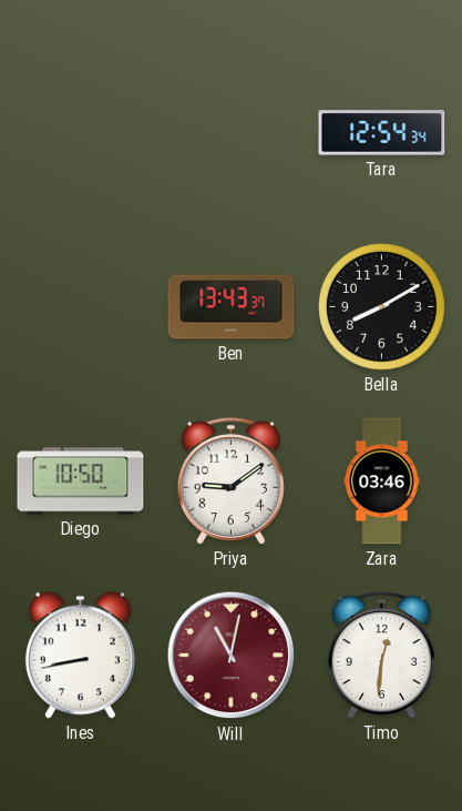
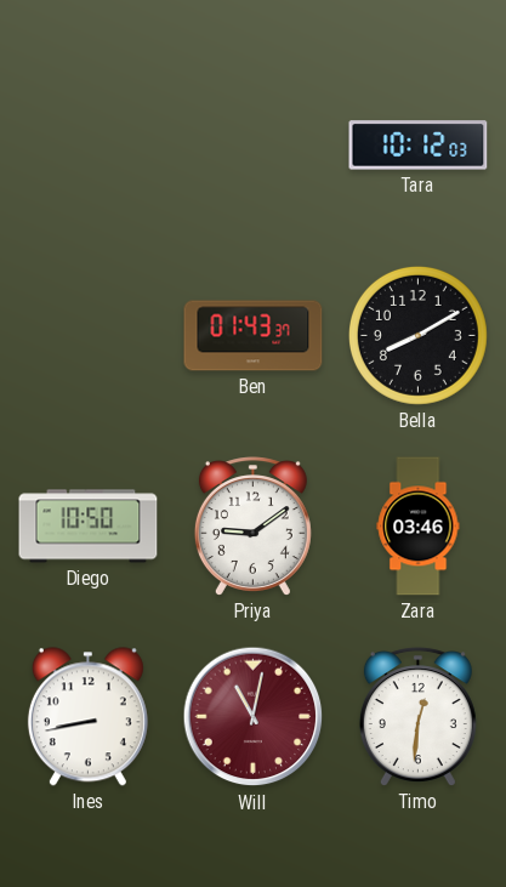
Tara: 12:54 -> 10:12
Ben: 13:43 -> 01:43
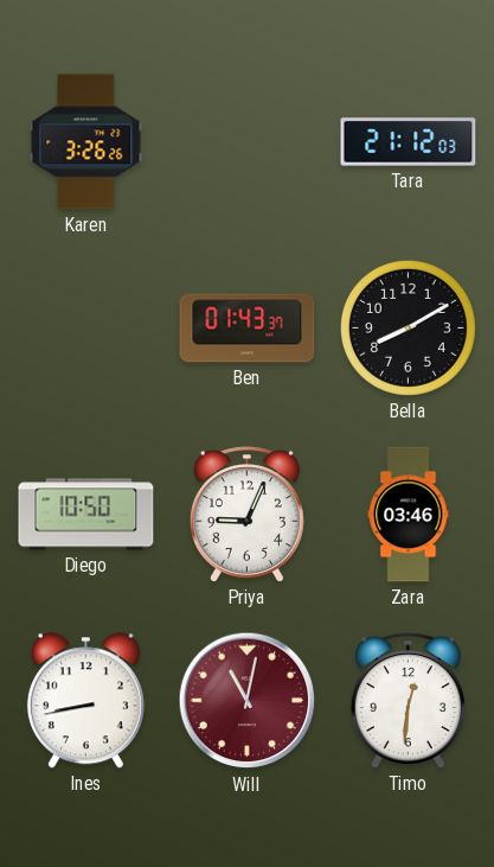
Karen: none -> 3:26
Tara: 10:12 -> 21:12
Priya: 9:09 -> 9:04
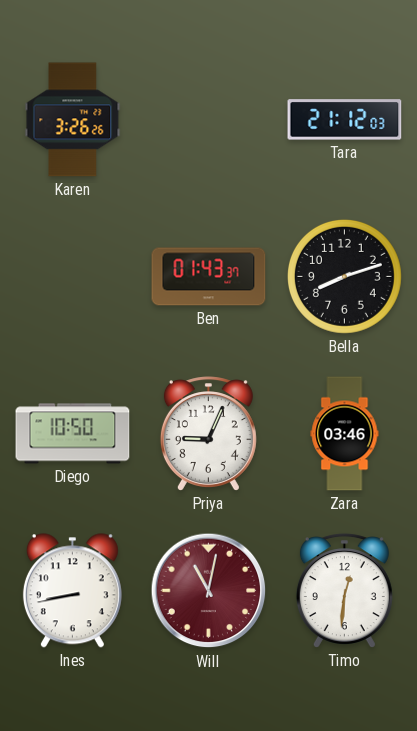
Bella: 8:10 -> 8:12
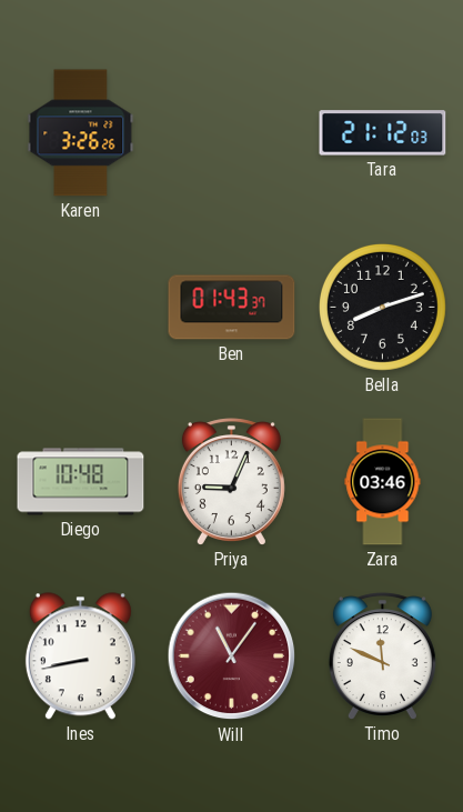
Diego: 10:50 -> 10:48
Will: 11:02 -> 11:06
Timo: 12:31 -> 11:49
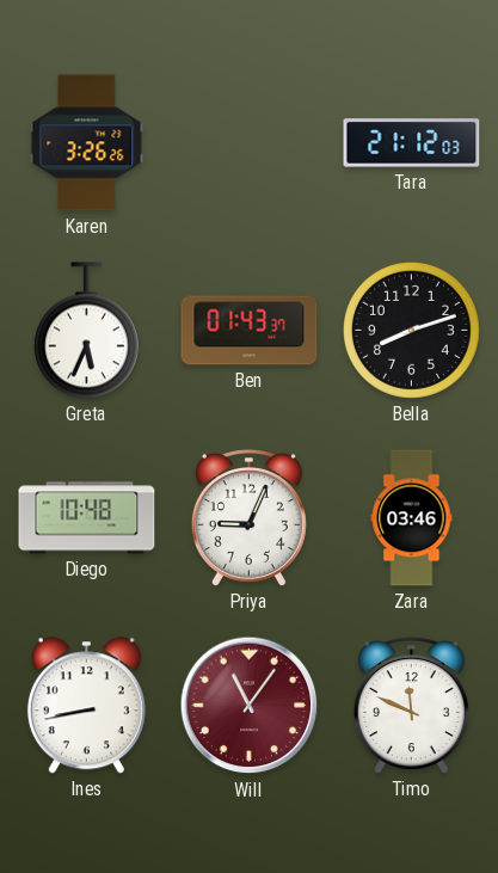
Greta: none -> 5:34
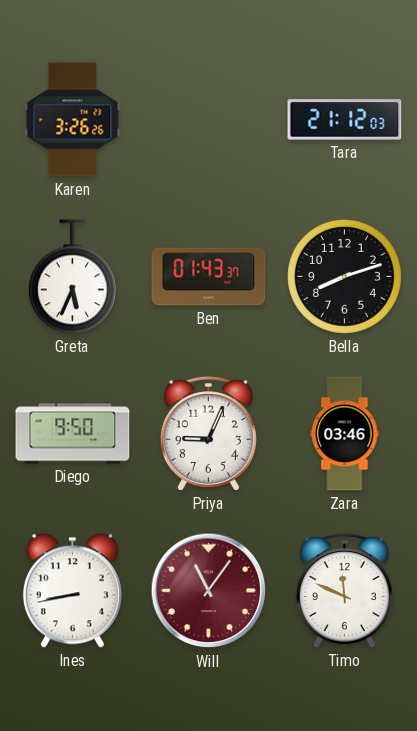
Diego: 10:48 -> 9:50
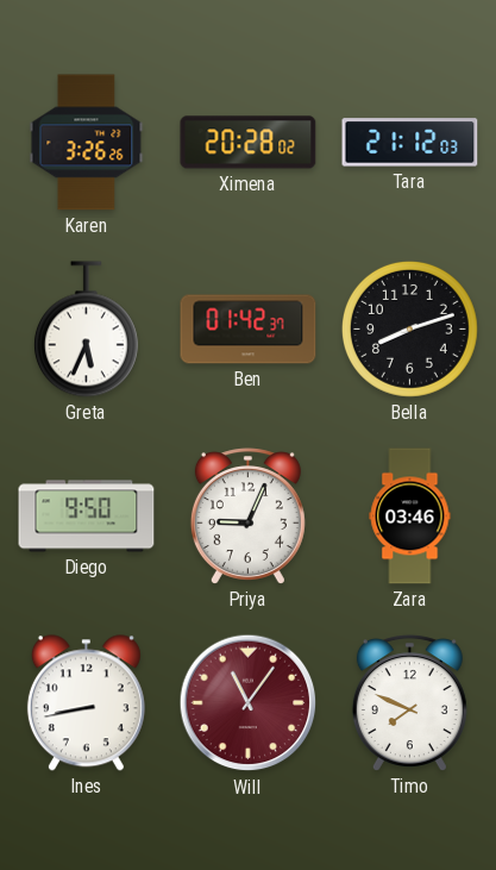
Ximena: none -> 20:28
Ben: 01:43 -> 01:42
Timo: 11:49 -> 7:49
